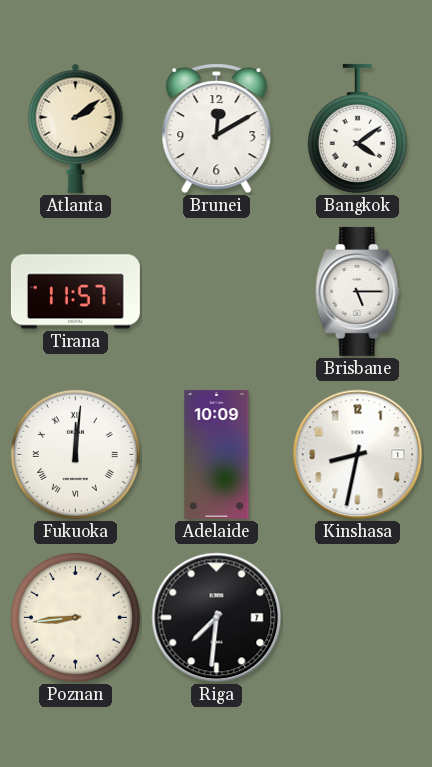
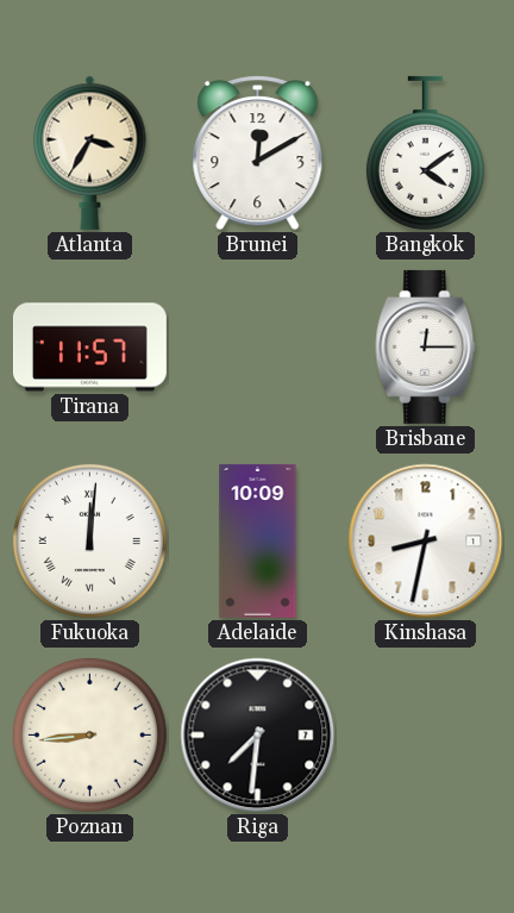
Atlanta: 2:09 -> 3:35
Brisbane: 5:15 -> 12:15
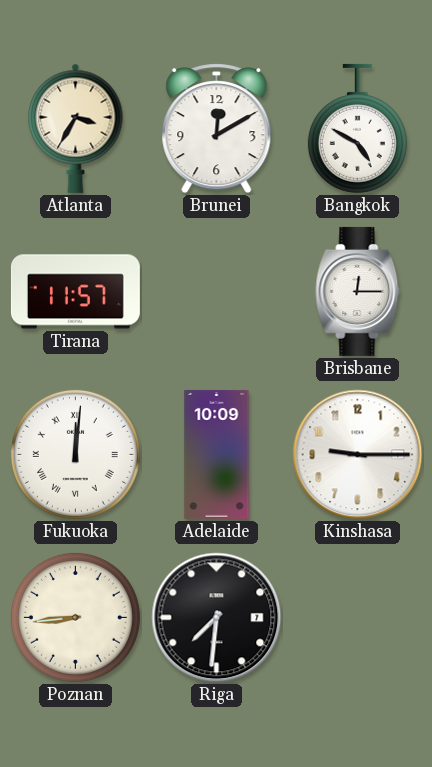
Bangkok: 4:09 -> 4:50
Kinshasa: 8:32 -> 9:15
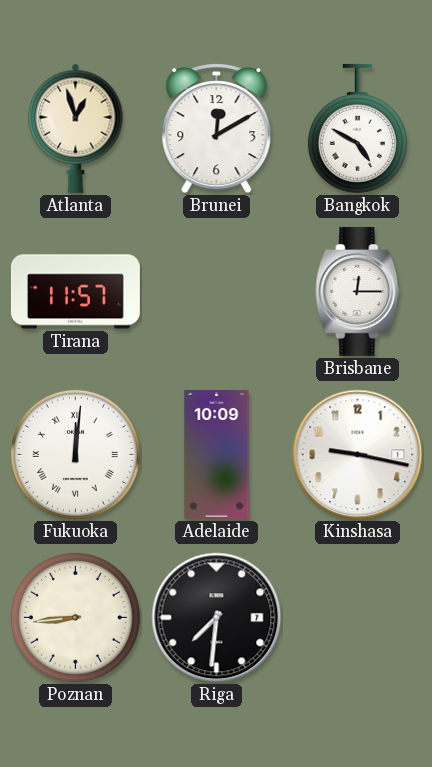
Atlanta: 3:35 -> 12:57
Kinshasa: 9:15 -> 9:17
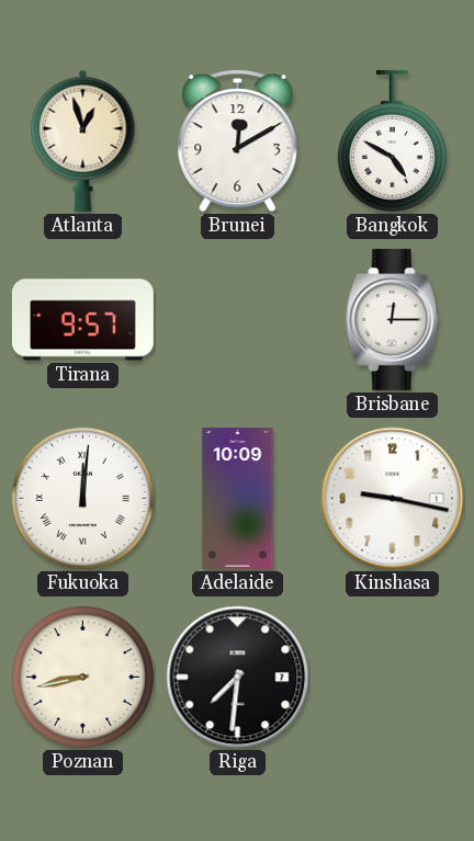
Tirana: 11:57 -> 9:57
Poznan: 8:44 -> 8:43
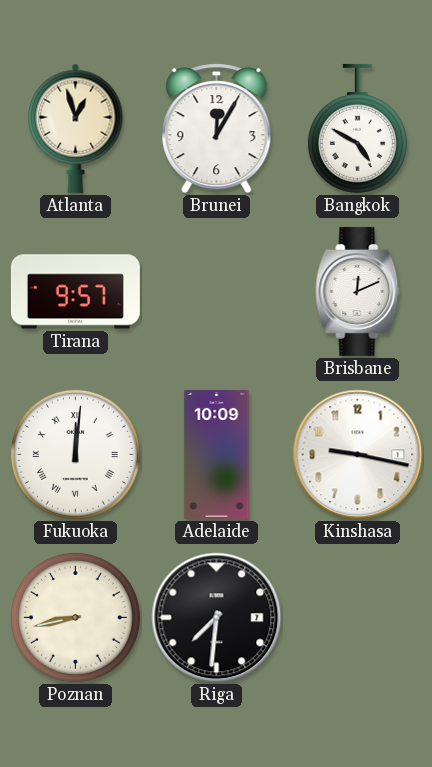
Brunei: 12:10 -> 12:05
Brisbane: 12:15 -> 12:11
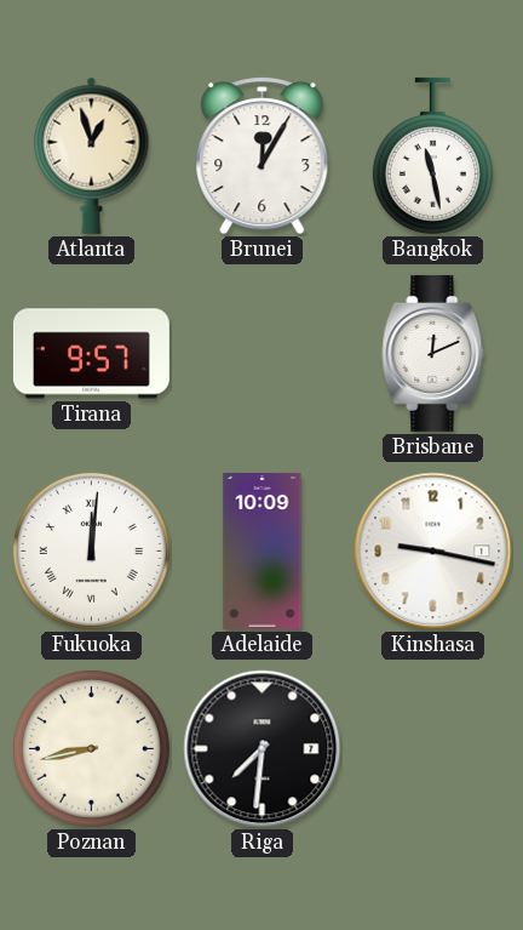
Bangkok: 4:50 -> 11:28
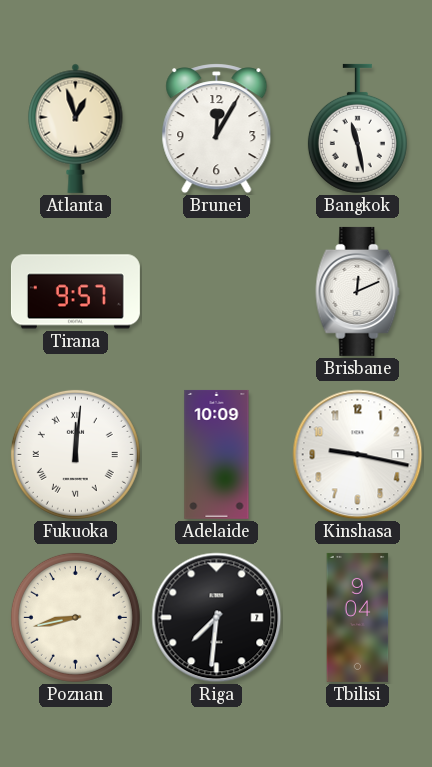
Tbilisi: none -> 9:04
